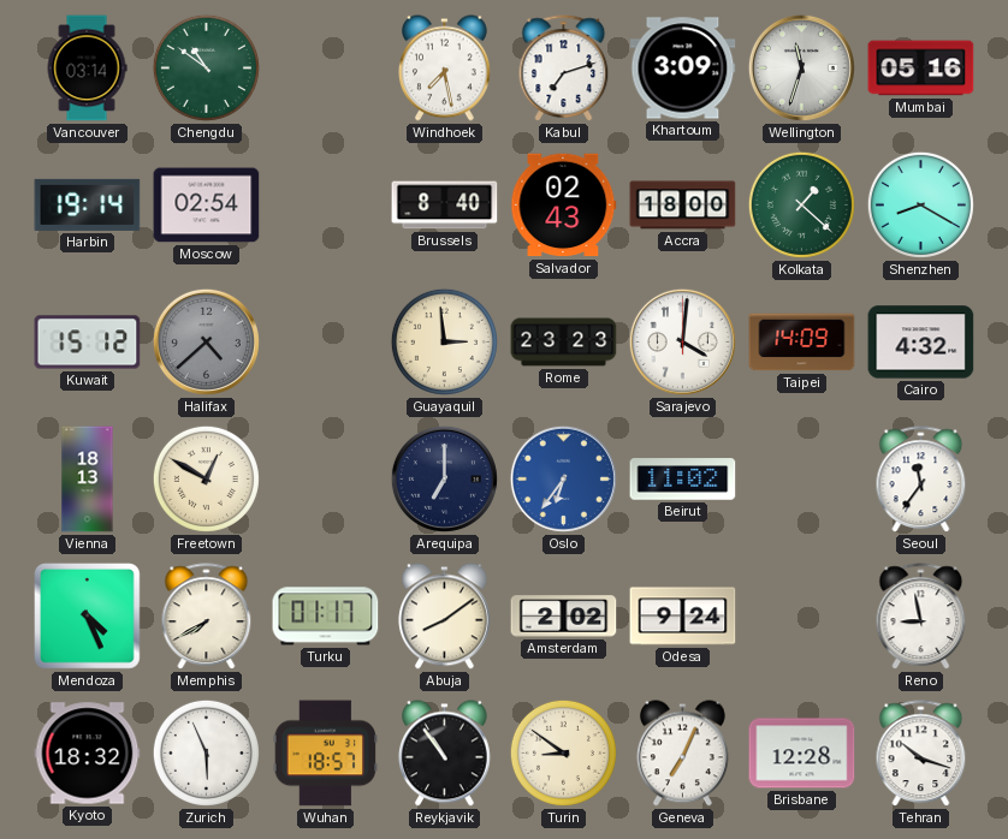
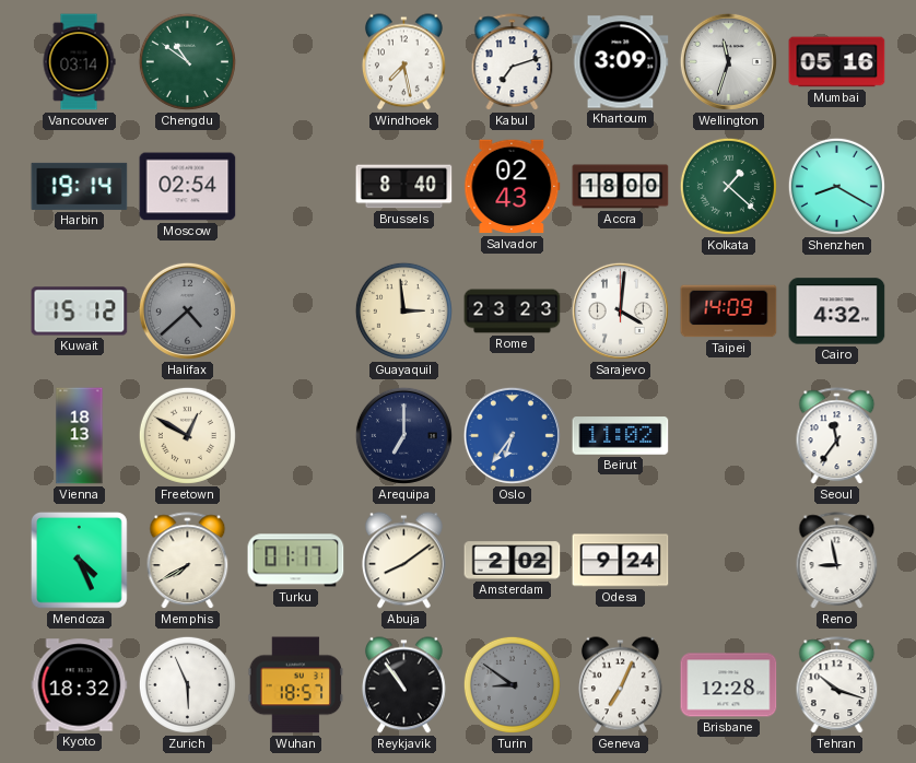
Turin dial: cream -> grey
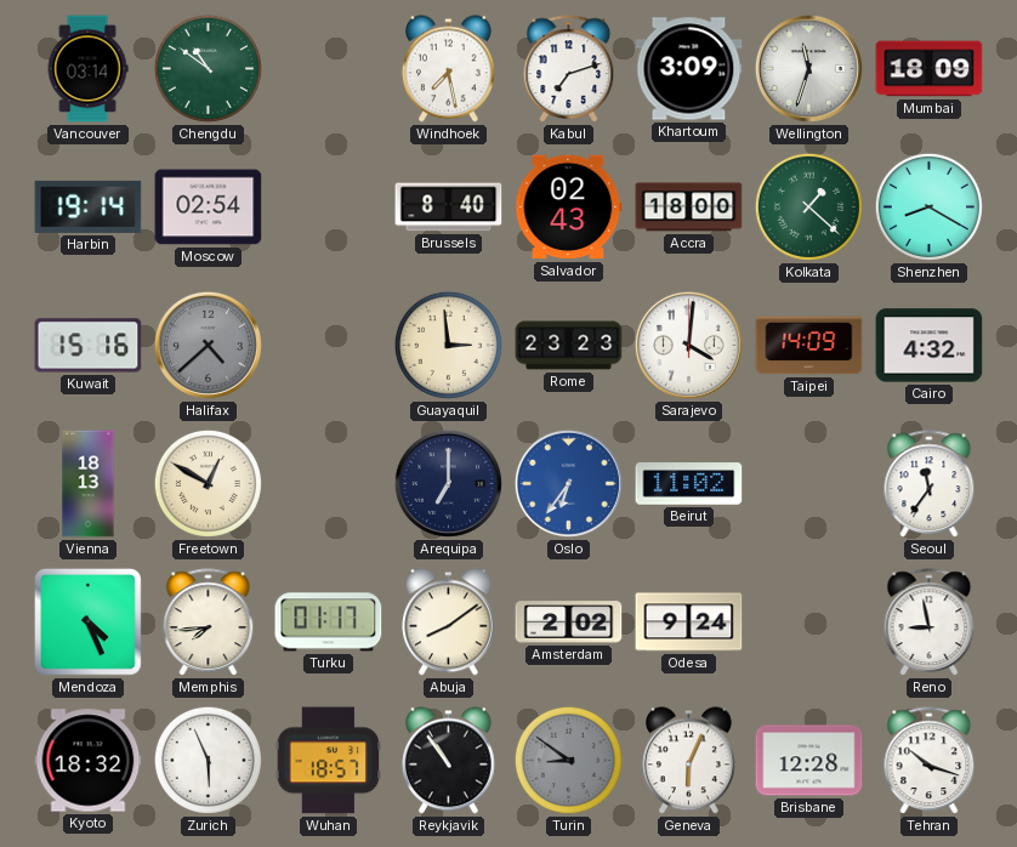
Mumbai: 05:16 -> 18:09
Kuwait: 15:12 -> 15:16
Memphis: 7:40 -> 7:44
Geneva: 7:04 -> 6:04
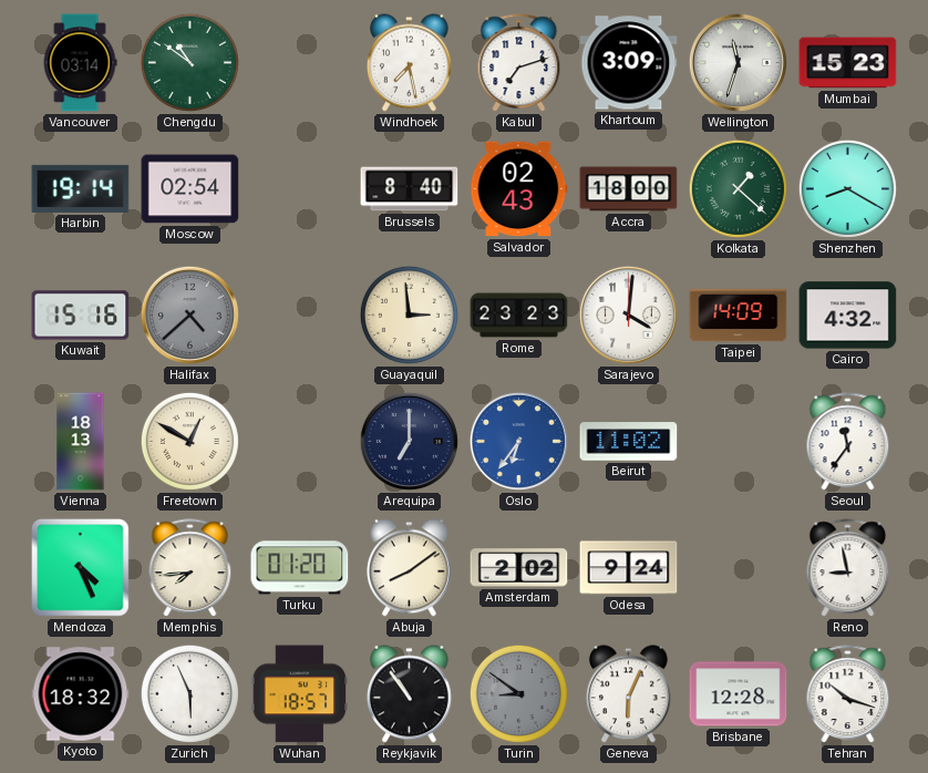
Mumbai: 18:09 -> 15:23
Turku: 01:17 -> 01:20
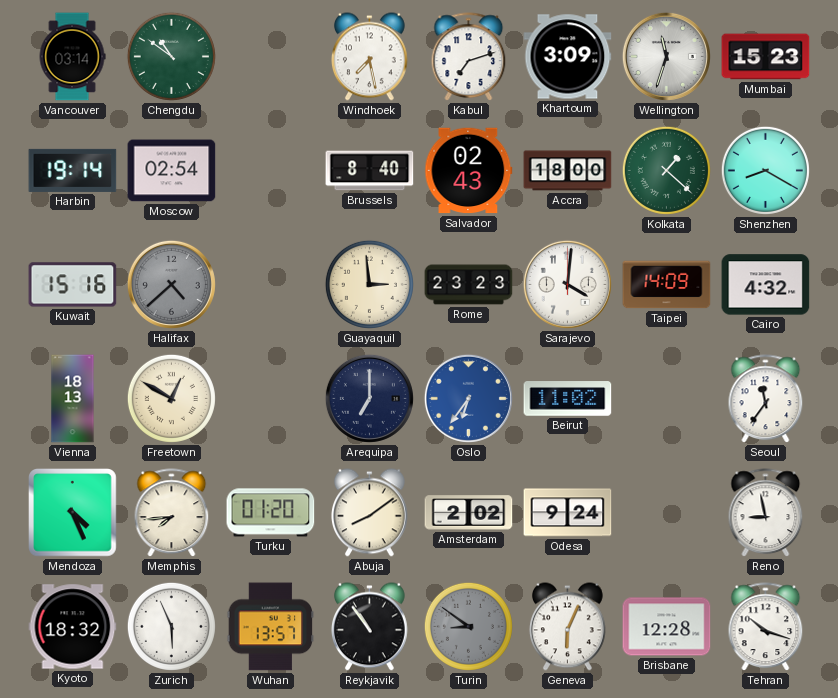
Wuhan: 18:57 -> 13:57
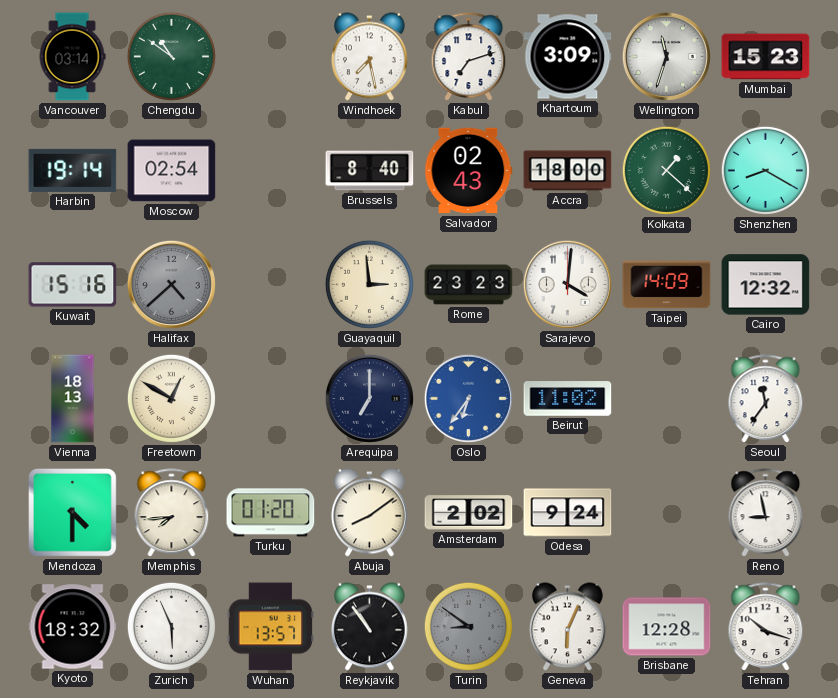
Cairo: 4:32 -> 12:32
Mendoza: 4:26 -> 4:30
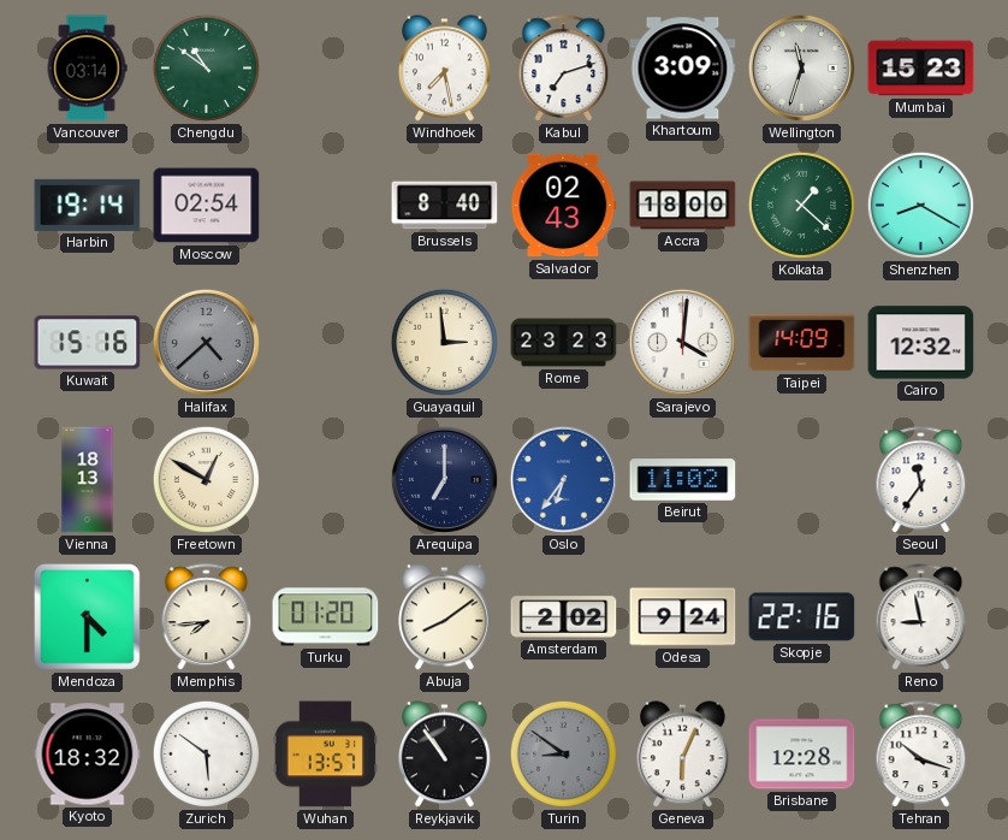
Skopje: none -> 22:16
Zurich: 5:56 -> 5:51
